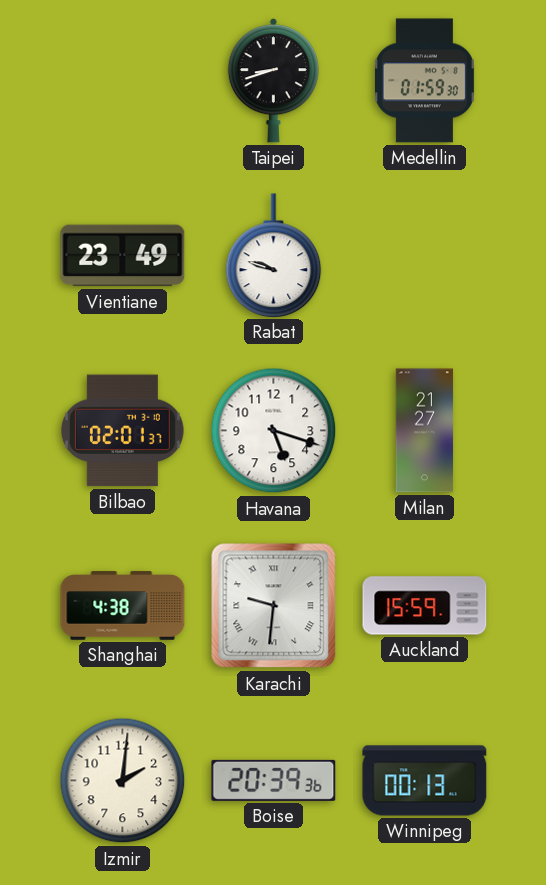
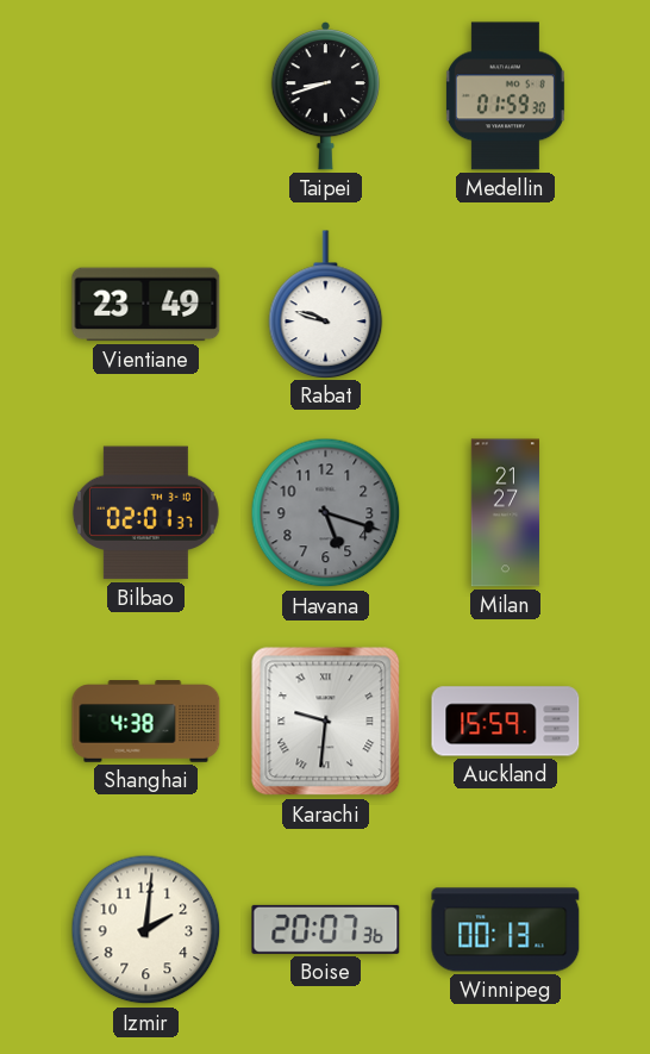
Havana dial: white -> grey
Boise: 20:39 -> 20:07
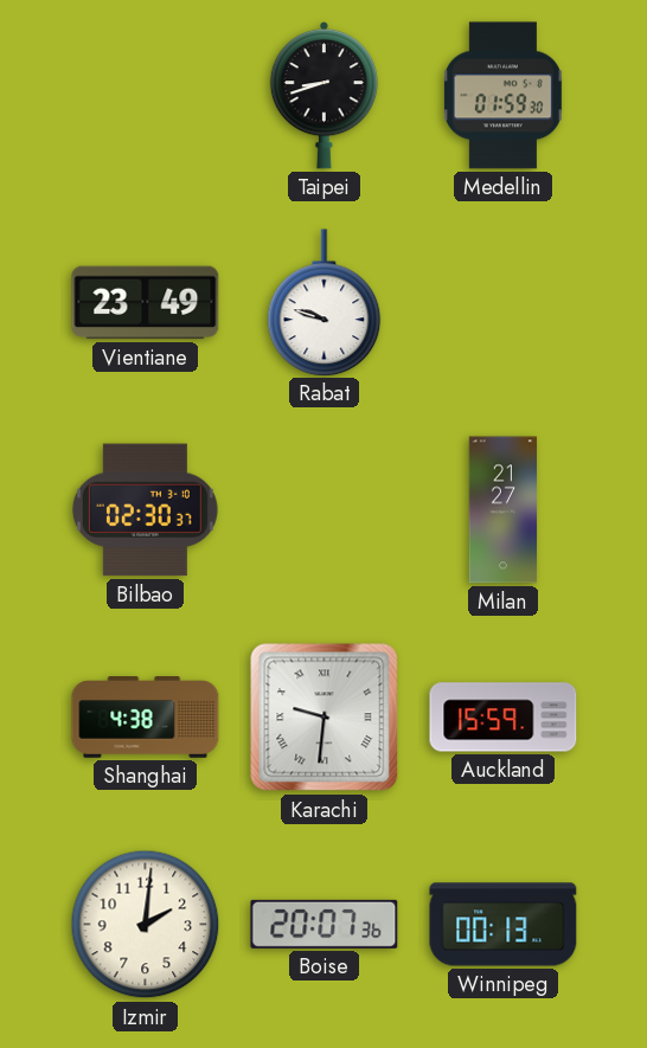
Bilbao: 02:01 -> 02:30
Havana: 5:18 -> none
